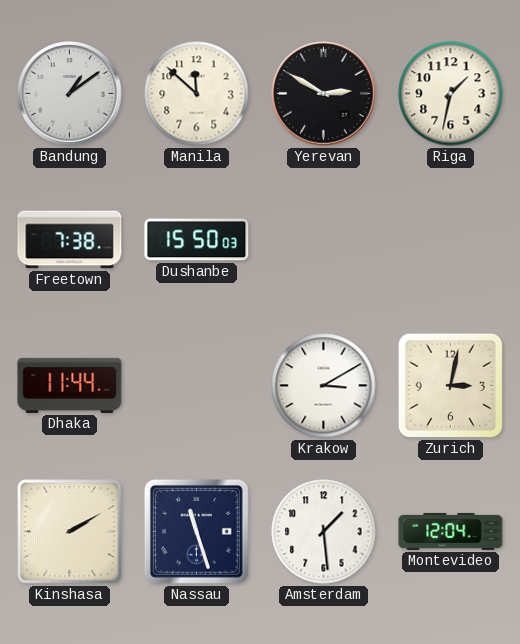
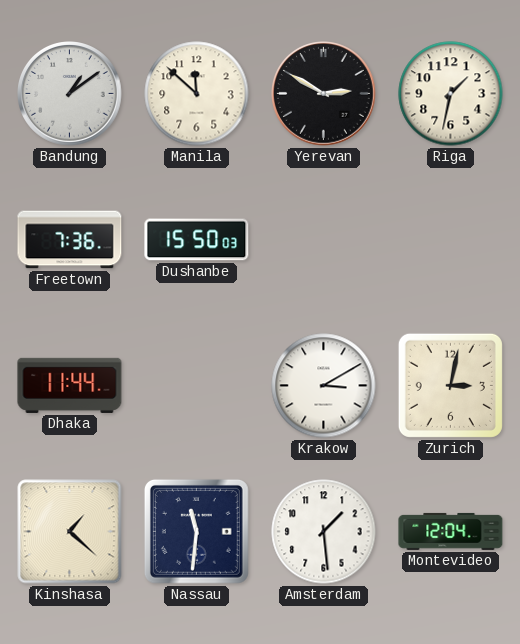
Freetown: 7:38 -> 7:36
Kinshasa: 2:10 -> 1:22
Nassau: 11:27 -> 11:31
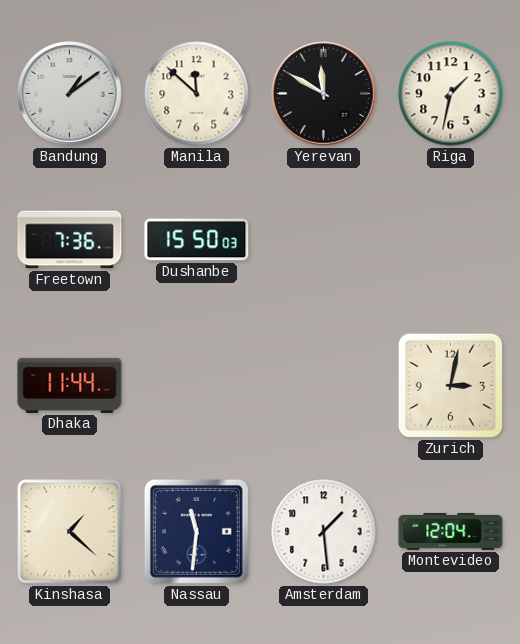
Yerevan: 2:50 -> 11:50
Krakow: 3:10 -> none
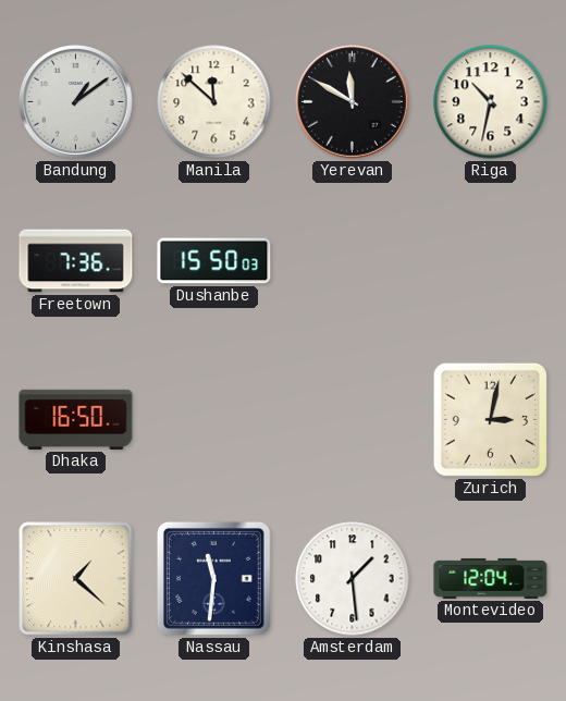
Riga: 1:32 -> 10:32
Dhaka: 11:44 -> 16:50
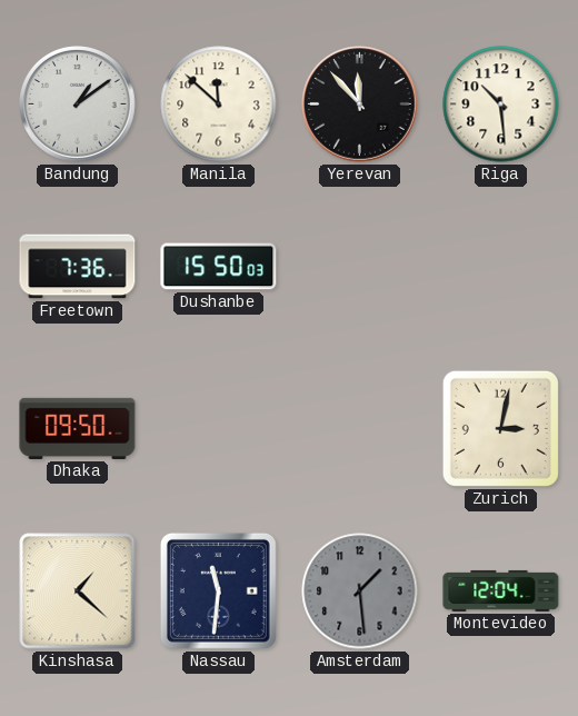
Yerevan: 11:50 -> 11:53
Riga: 10:32 -> 10:29
Dhaka: 16:50 -> 09:50
Amsterdam dial: white -> grey
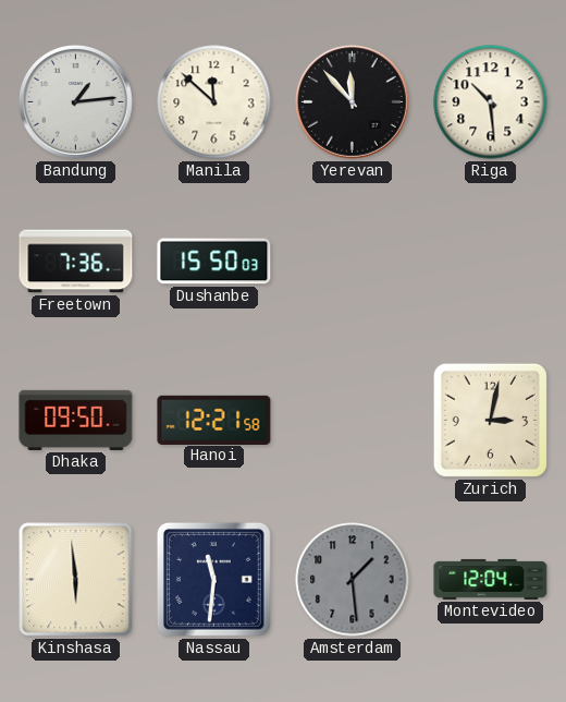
Bandung: 1:09 -> 1:14
Hanoi: none -> 12:21
Kinshasa: 1:22 -> 5:59
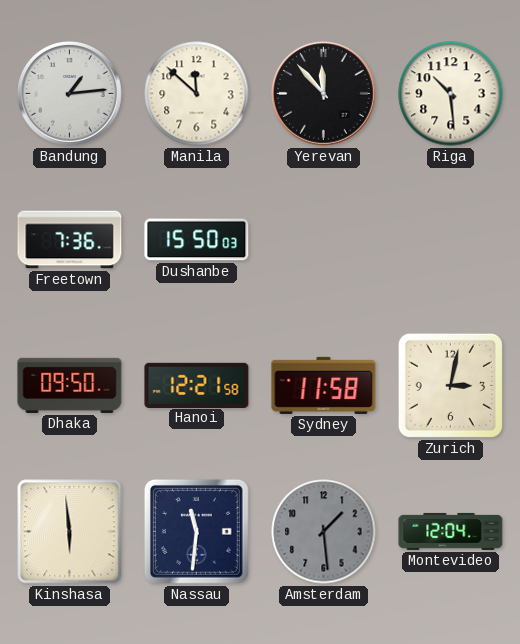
Sydney: none -> 11:58
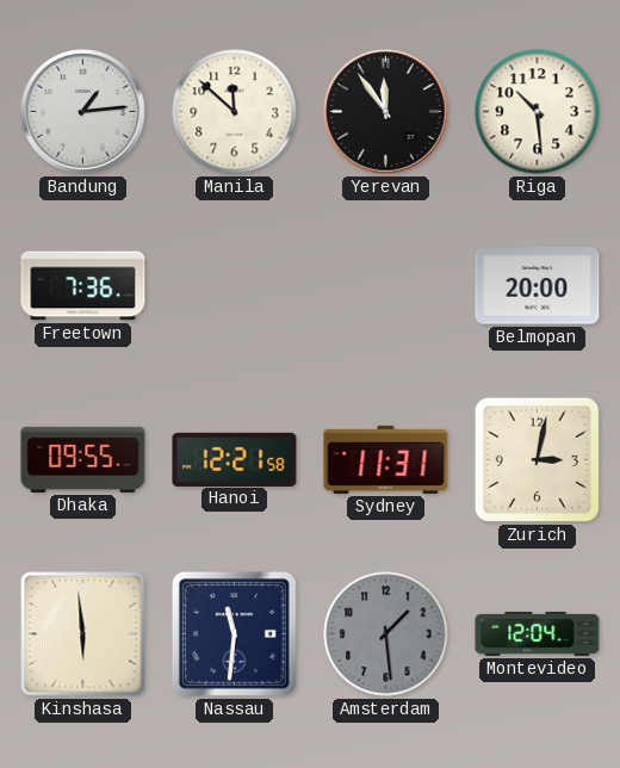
Yerevan: 11:53 -> 11:54
Dushanbe: 15:50 -> none
Belmopan: none -> 20:00
Dhaka: 09:50 -> 09:55
Sydney: 11:58 -> 11:31
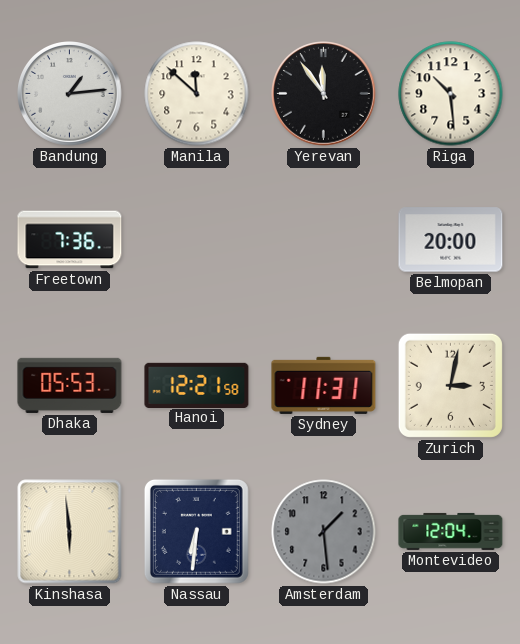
Dhaka: 09:55 -> 05:53
Nassau: 11:31 -> 6:31
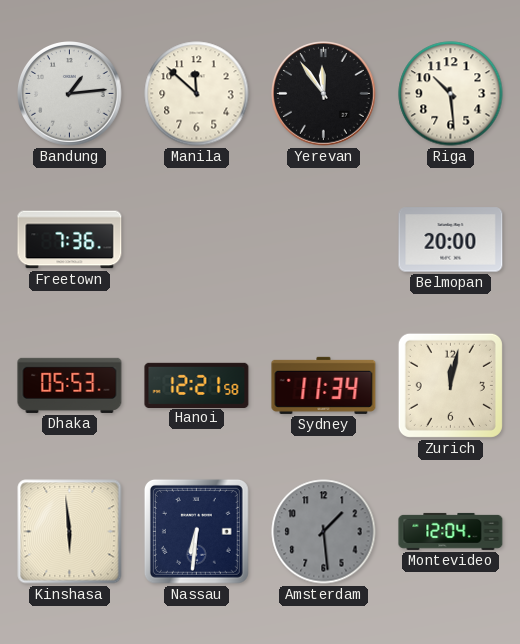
Sydney: 11:31 -> 11:34
Zurich: 3:02 -> 12:02
